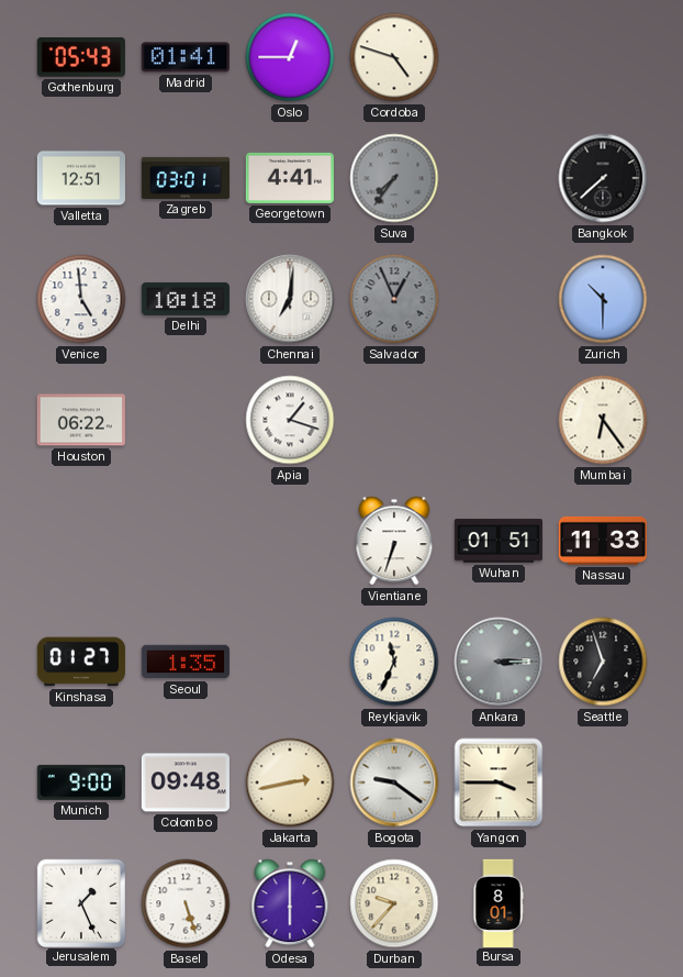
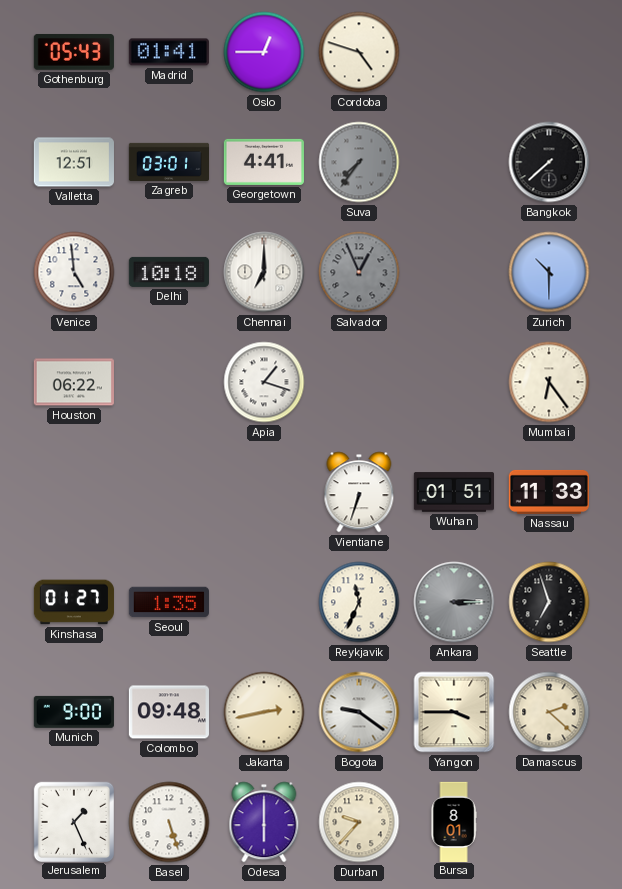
Chennai: 7:01 -> 7:00
Damascus: none -> 2:22
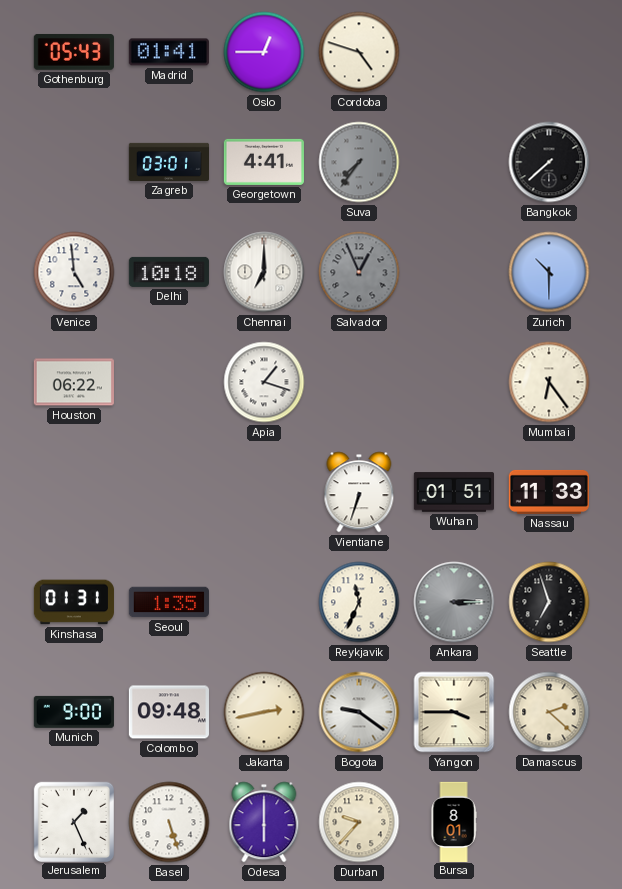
Valletta: 12:51 -> none
Kinshasa: 01:27 -> 01:31
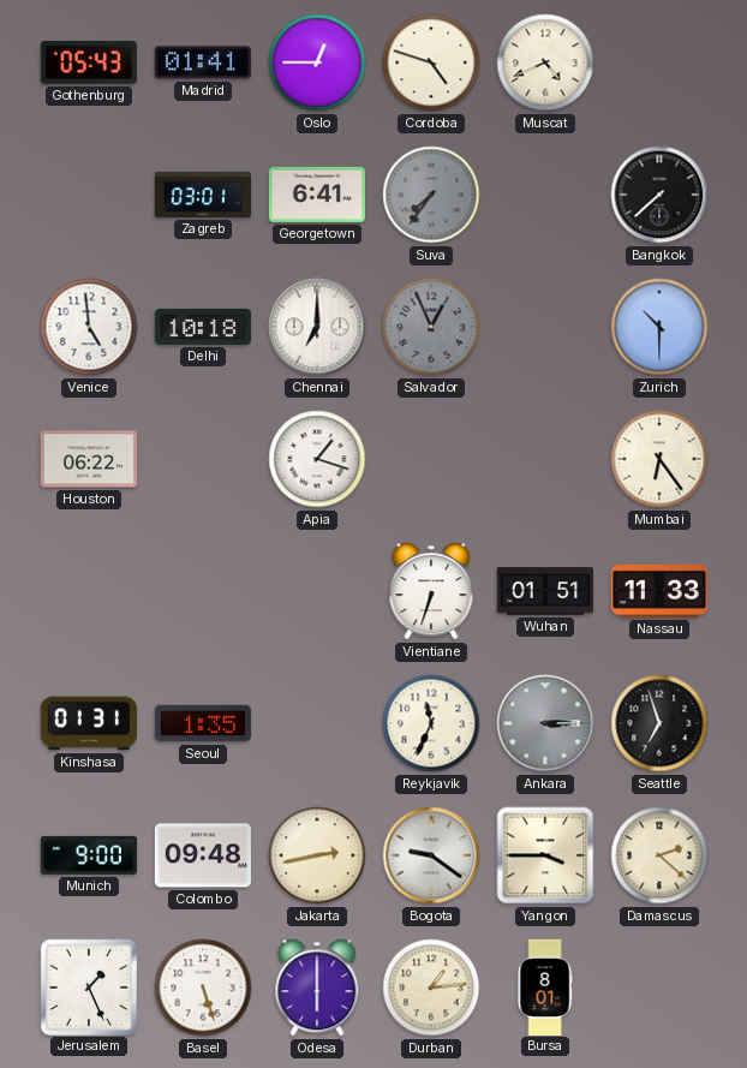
Muscat: none -> 4:41
Georgetown: 4:41 -> 6:41
Durban: 9:37 -> 1:14
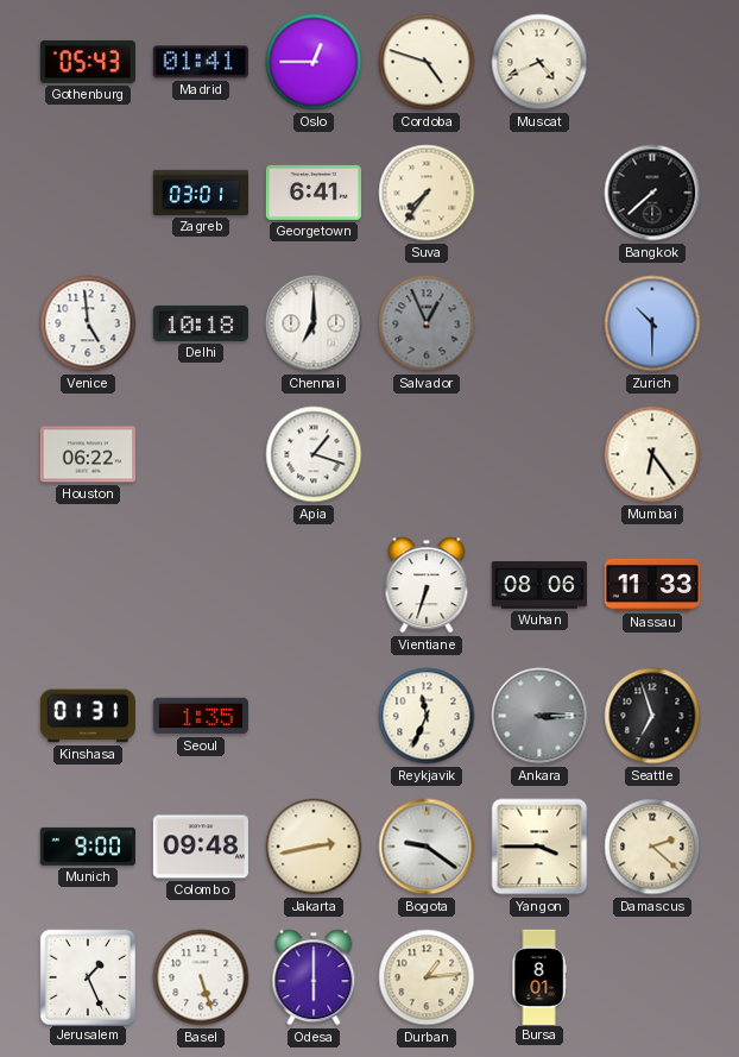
Suva dial: grey -> cream
Wuhan: 01:51 -> 08:06
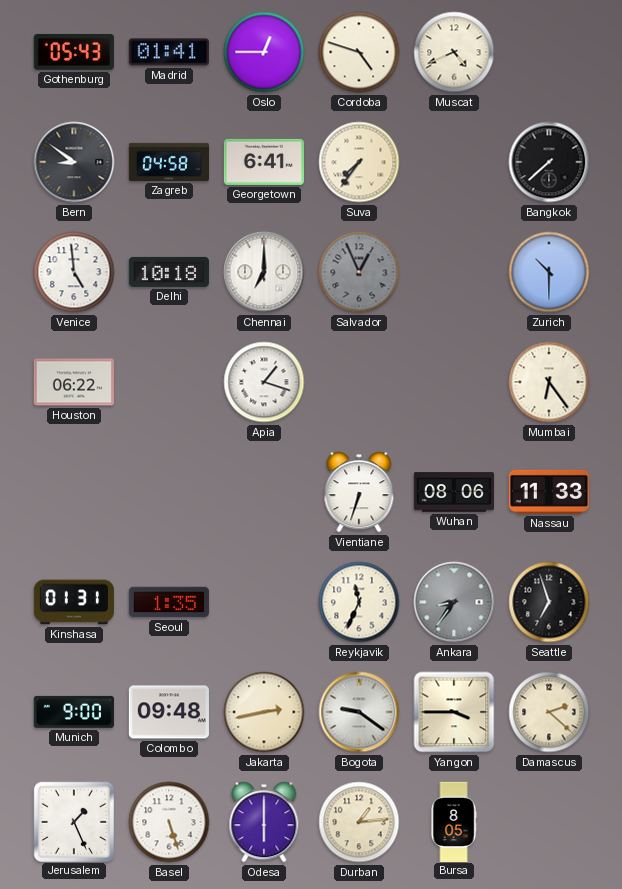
Bern: none -> 8:51
Zagreb: 03:01 -> 04:58
Ankara: 3:15 -> 8:36
Bursa: 8:01 -> 8:05
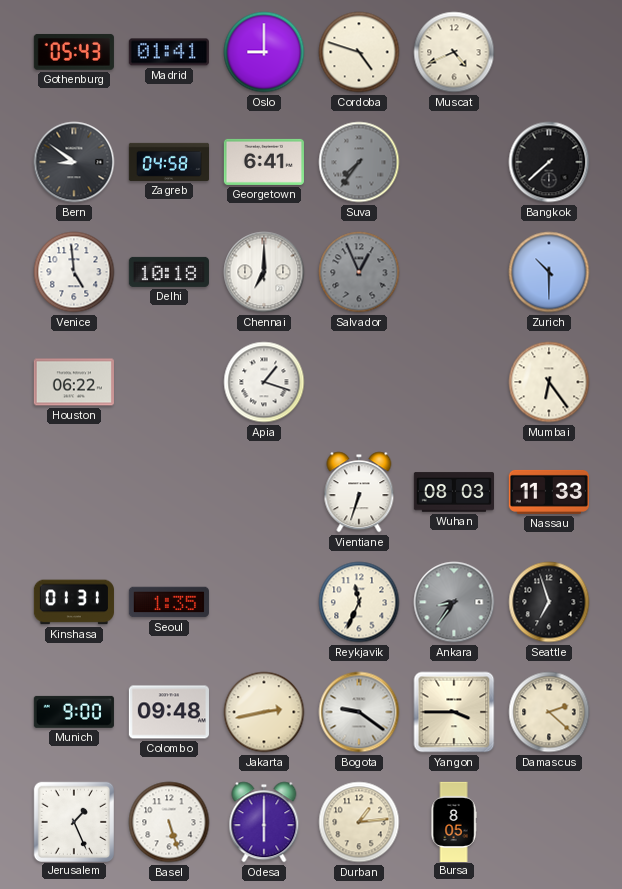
Oslo: 12:45 -> 9:00
Suva dial: cream -> grey
Wuhan: 08:06 -> 08:03
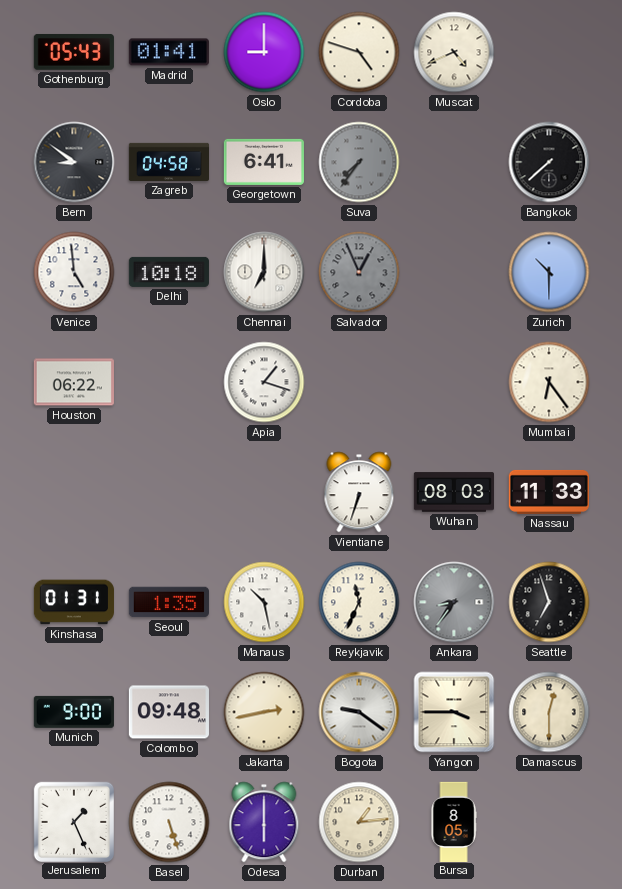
Manaus: none -> 10:28
Damascus: 2:22 -> 12:30
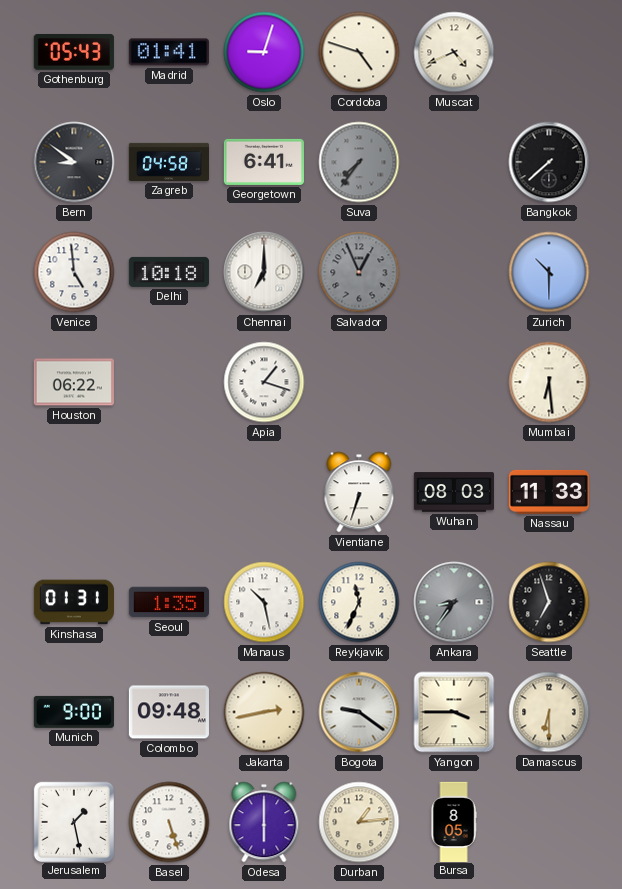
Oslo: 9:00 -> 9:03
Mumbai: 6:24 -> 6:29
Damascus: 12:30 -> 6:30
Jerusalem: 1:26 -> 1:28
